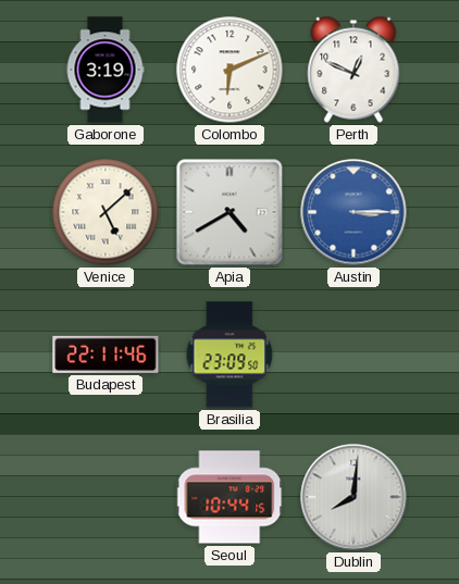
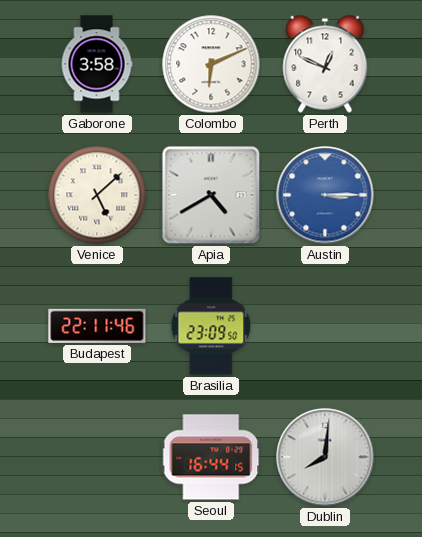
Gaborone: 3:19 -> 3:58
Seoul: 10:44 -> 16:44
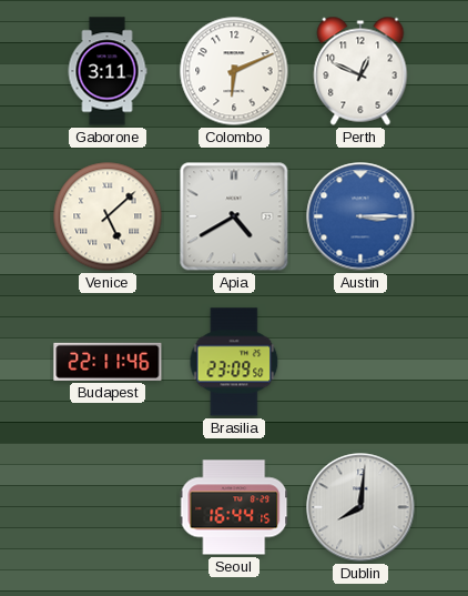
Gaborone: 3:58 -> 3:11
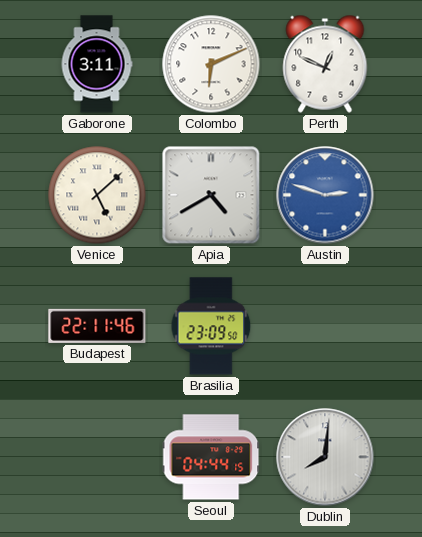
Austin: 3:15 -> 2:48
Seoul: 16:44 -> 04:44
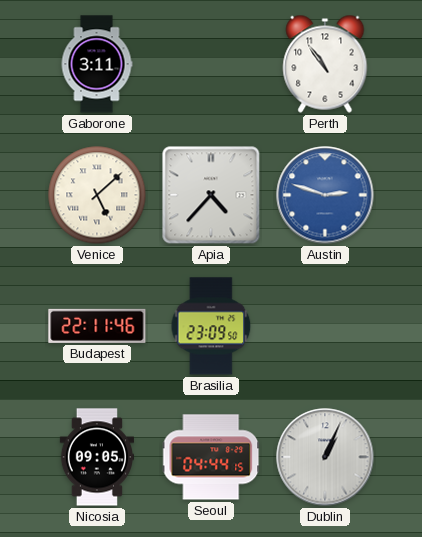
Colombo: 6:11 -> none
Perth: 12:49 -> 10:54
Apia: 4:40 -> 4:37
Nicosia: none -> 09:05
Dublin: 8:01 -> 1:04
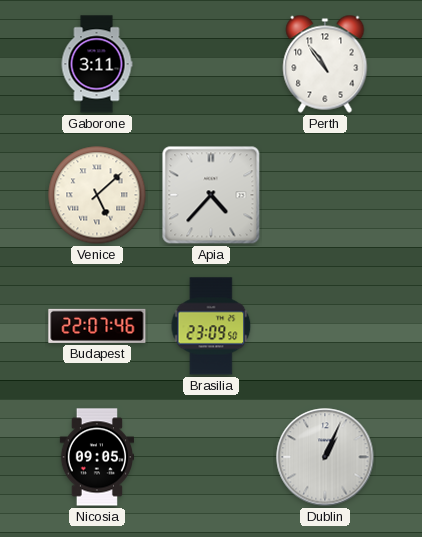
Austin: 2:48 -> none
Budapest: 22:11 -> 22:07
Seoul: 04:44 -> none
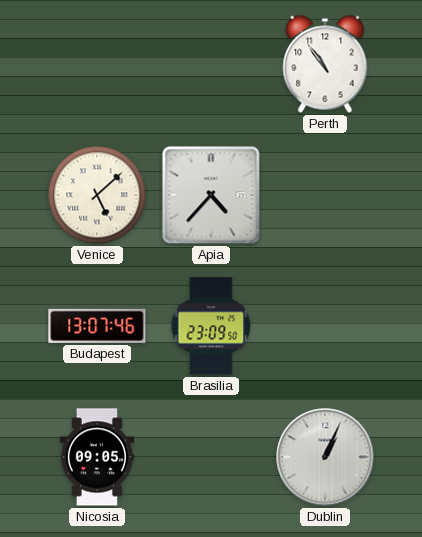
Gaborone: 3:11 -> none
Budapest: 22:07 -> 13:07
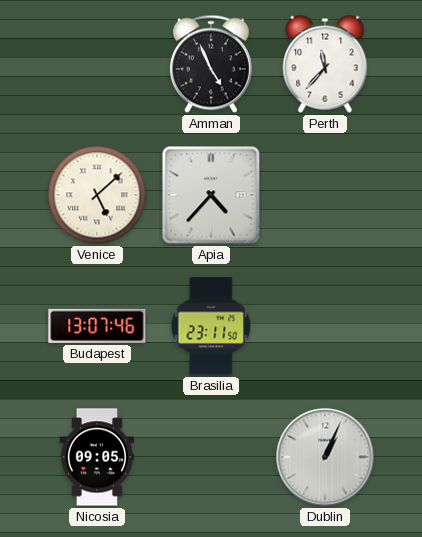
Amman: none -> 4:56
Perth: 10:54 -> 11:37
Brasilia: 23:09 -> 23:11
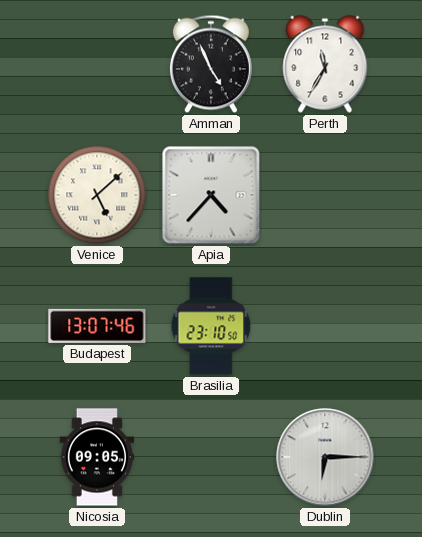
Perth: 11:37 -> 11:35
Brasilia: 23:11 -> 23:10
Dublin: 1:04 -> 6:15
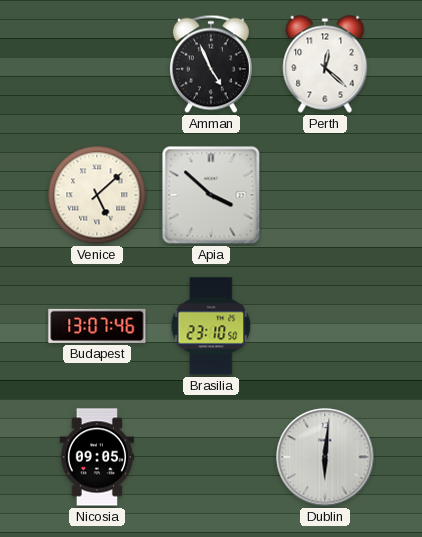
Perth: 11:35 -> 12:22
Apia: 4:37 -> 3:52
Dublin: 6:15 -> 6:01
